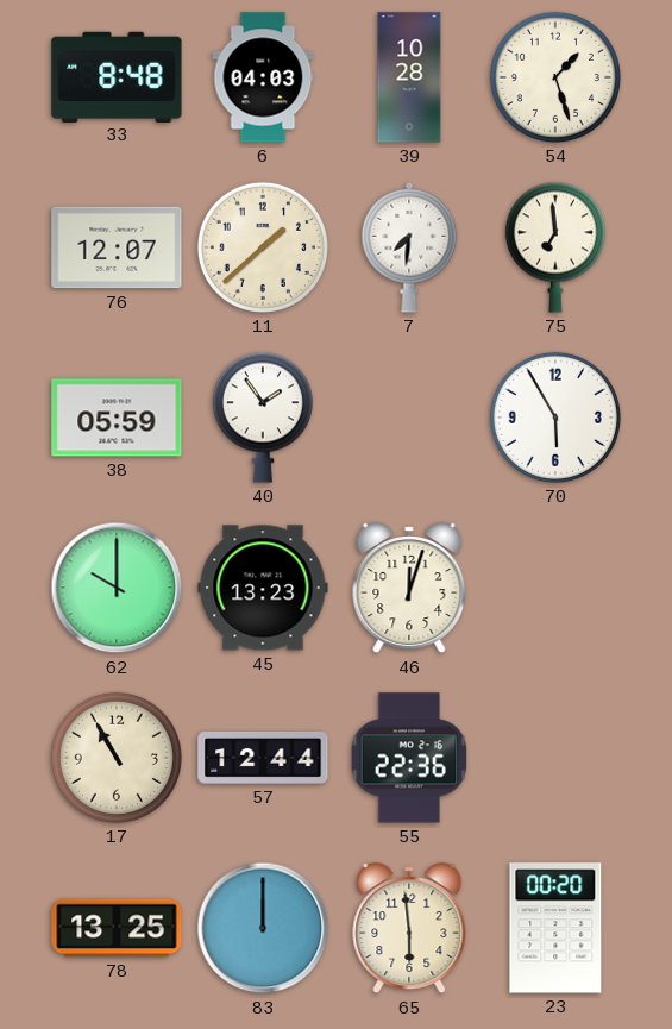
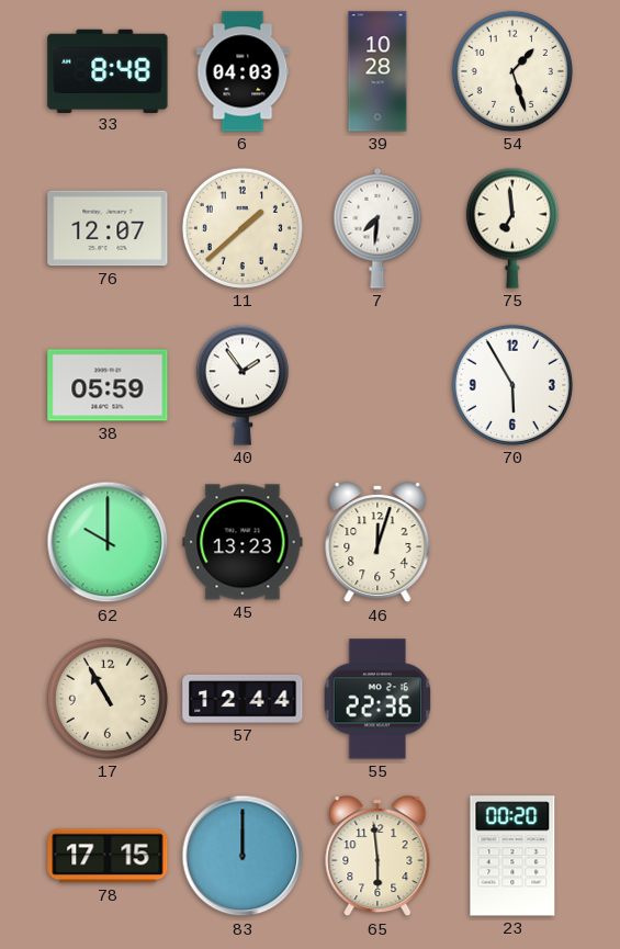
78: 13:25 -> 17:15
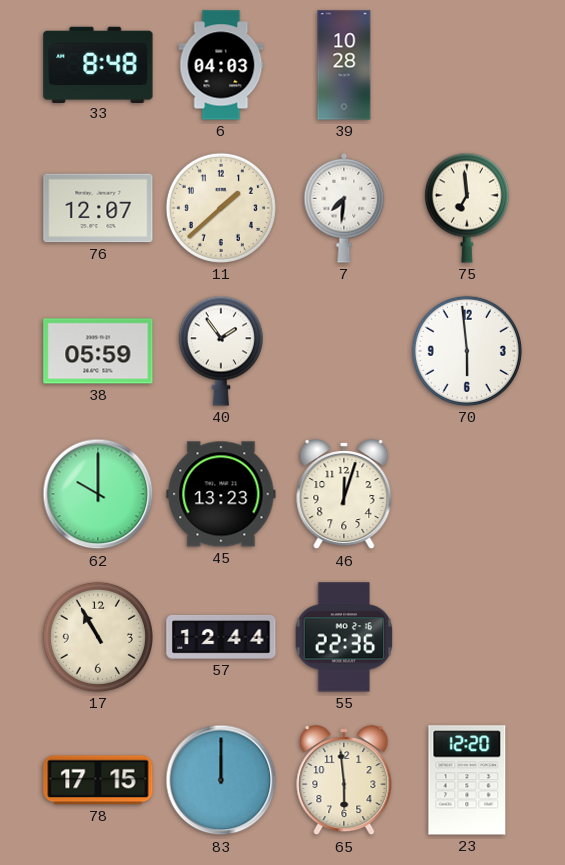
54: 1:27 -> none
70: 5:55 -> 5:59
23: 00:20 -> 12:20
